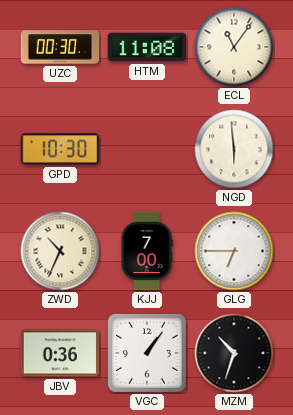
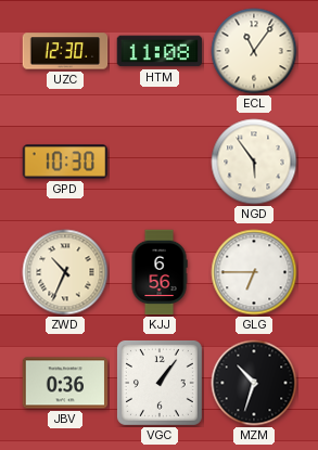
UZC: 00:30 -> 12:30
NGD: 5:59 -> 5:54
KJJ: 7:00 -> 6:56
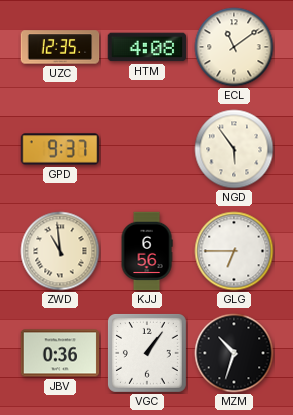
UZC: 12:30 -> 12:35
HTM: 11:08 -> 4:08
ECL: 11:06 -> 11:09
GPD: 10:30 -> 9:37
ZWD: 10:34 -> 10:59
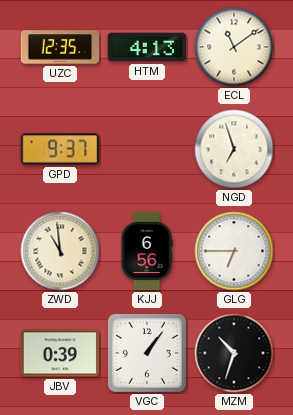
HTM: 4:08 -> 4:13
NGD: 5:54 -> 6:57
JBV: 0:36 -> 0:39
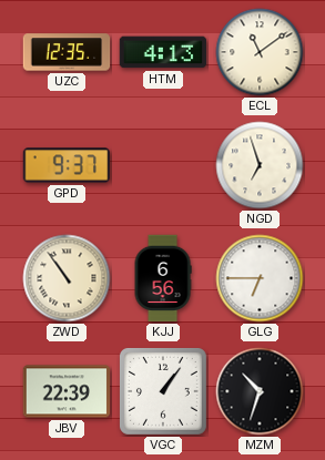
ZWD: 10:59 -> 10:54
JBV: 0:39 -> 22:39
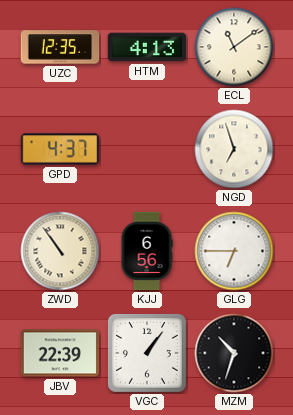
GPD: 9:37 -> 4:37
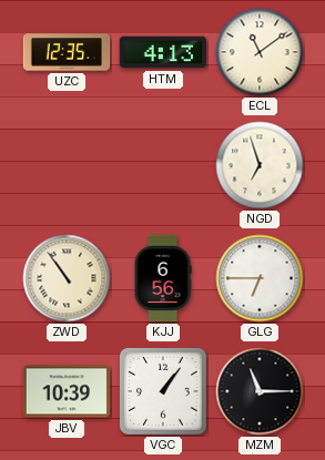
GPD: 4:37 -> none
JBV: 22:39 -> 10:39
MZM: 10:33 -> 11:15
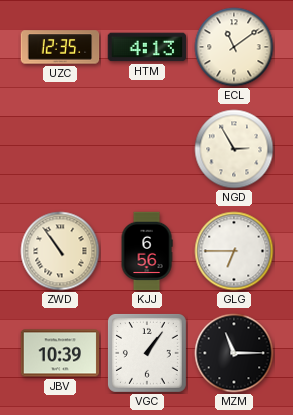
NGD: 6:57 -> 2:55
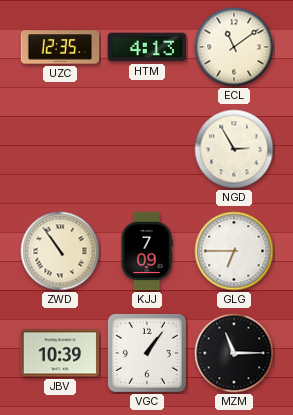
KJJ: 6:56 -> 7:09
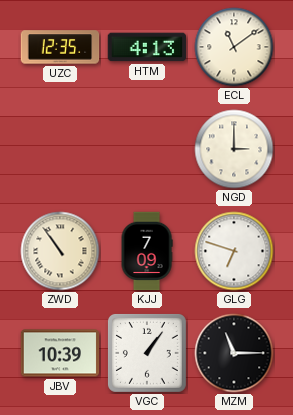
NGD: 2:55 -> 3:00
GLG: 6:45 -> 6:48
